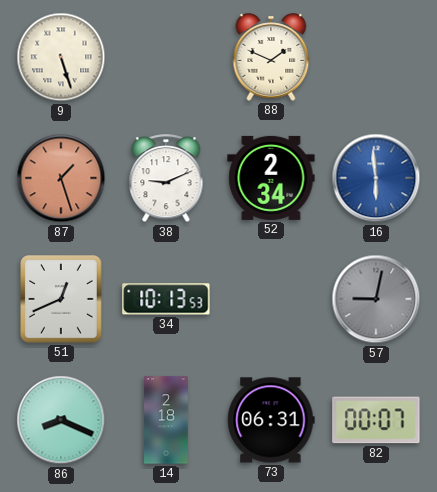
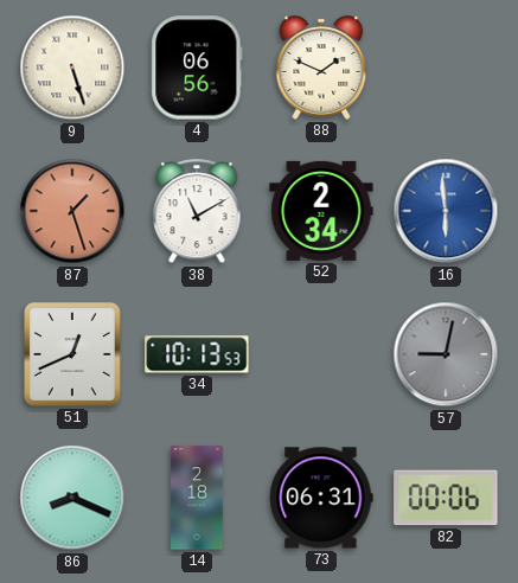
4: none -> 06:56
38: 9:11 -> 11:10
82: 00:07 -> 00:06
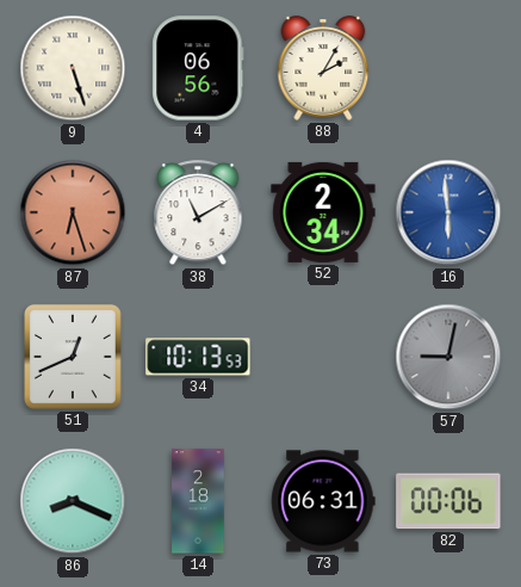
88: 1:49 -> 2:05
87: 1:27 -> 6:27
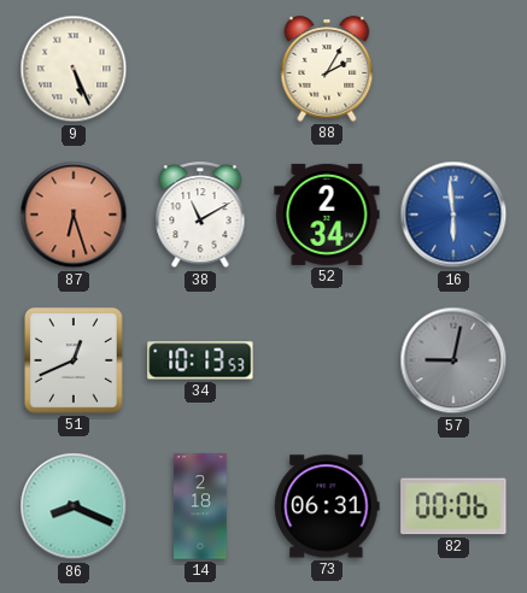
9: 5:27 -> 5:26
4: 06:56 -> none
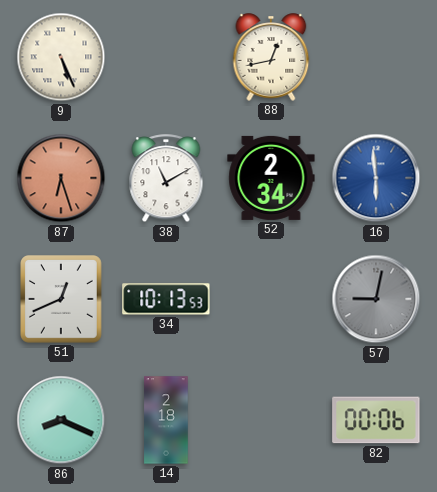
88: 2:05 -> 12:43
73: 06:31 -> none
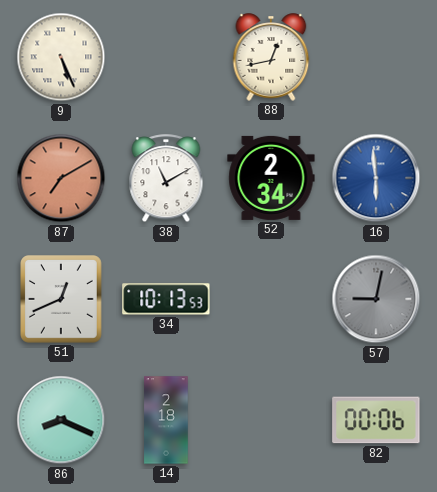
87: 6:27 -> 7:10
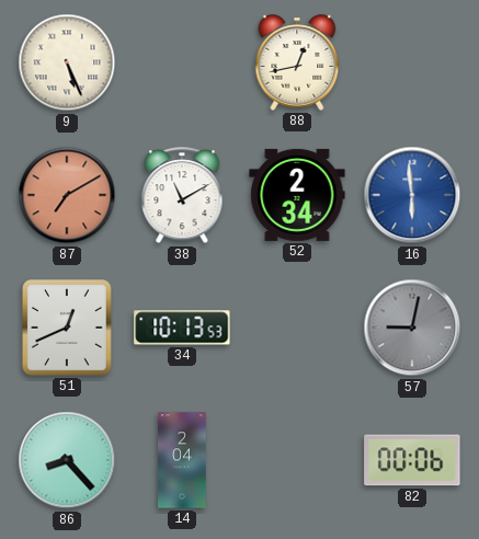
86: 8:19 -> 8:23
14: 2:18 -> 2:04
